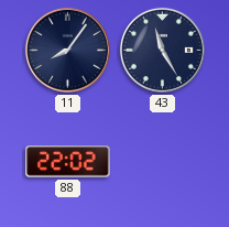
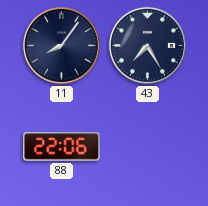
43: 11:25 -> 7:25
88: 22:02 -> 22:06
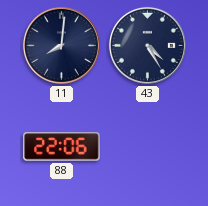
11: 8:06 -> 8:01
43: 7:25 -> 4:25
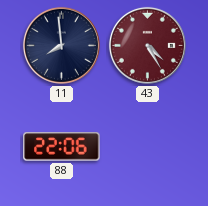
11: 8:01 -> 7:59
43 dial: navy -> burgundy
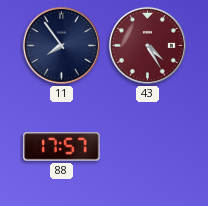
11: 7:59 -> 7:54
88: 22:06 -> 17:57
